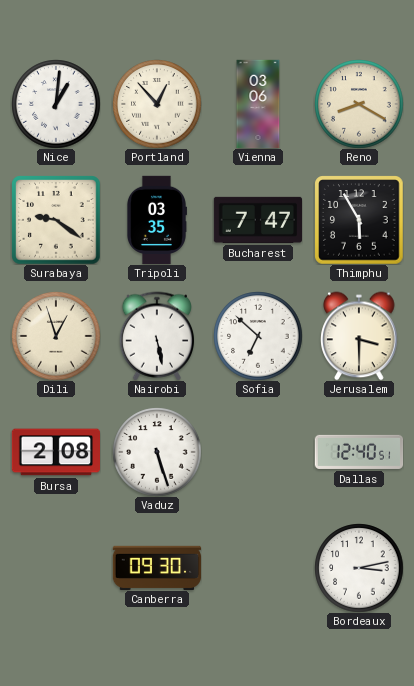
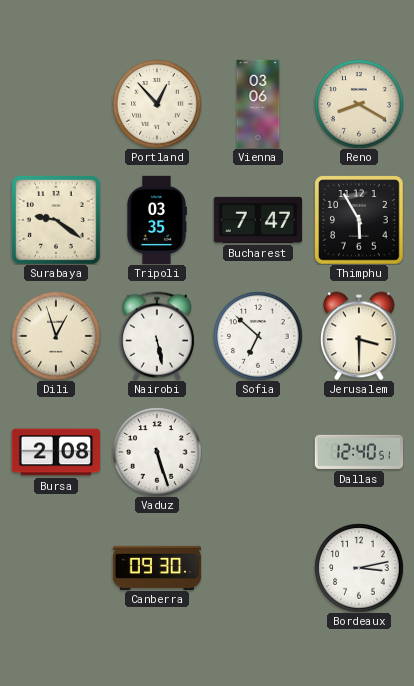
Nice: 1:01 -> none
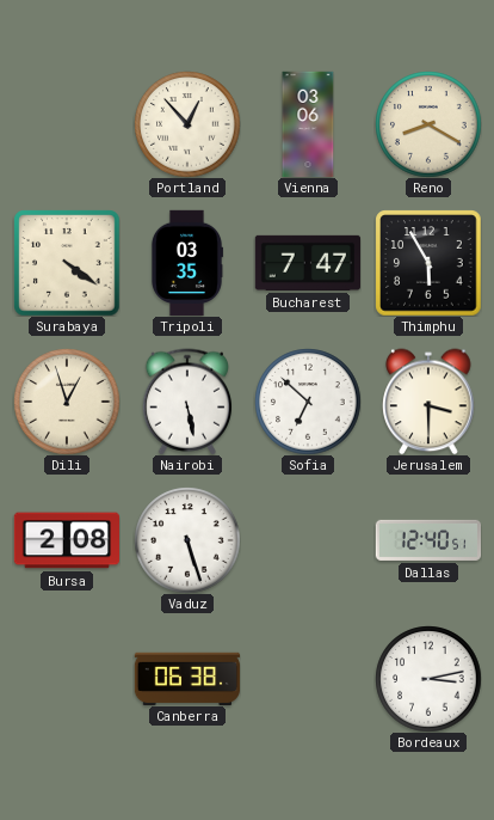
Surabaya: 9:21 -> 4:21
Canberra: 09:30 -> 06:38
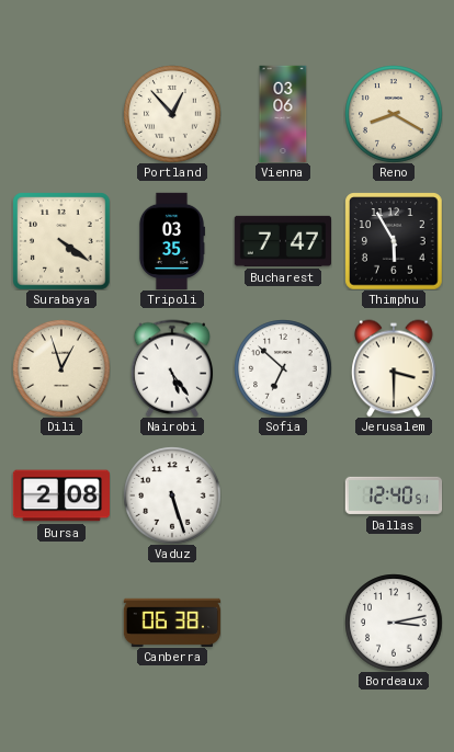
Nairobi: 5:28 -> 5:24
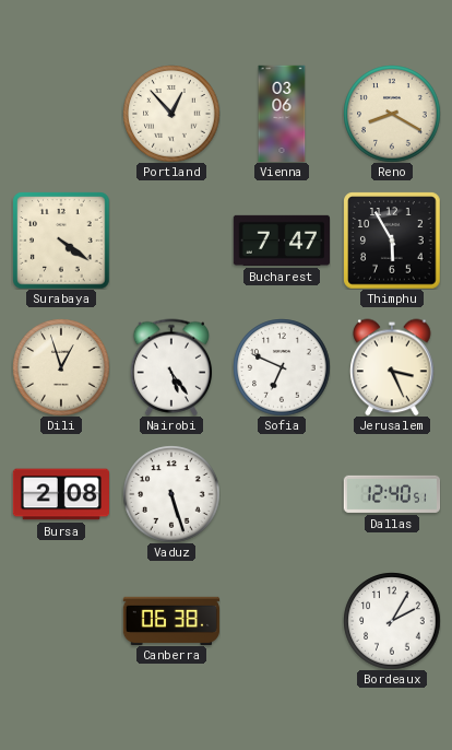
Tripoli: 03:35 -> none
Sofia: 6:52 -> 6:49
Jerusalem: 3:30 -> 3:26
Bordeaux: 3:13 -> 2:05
